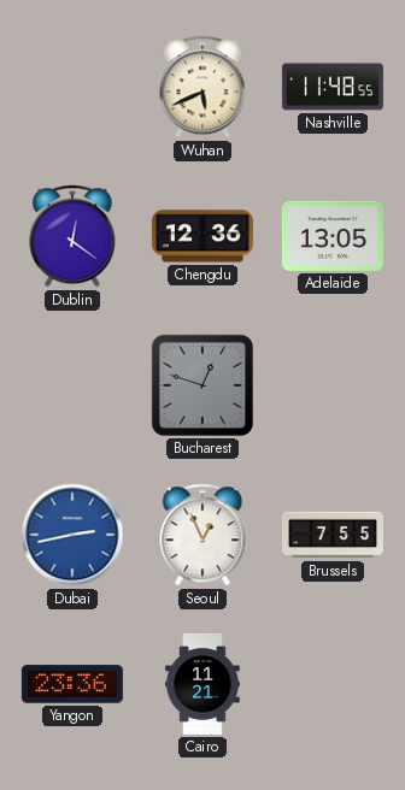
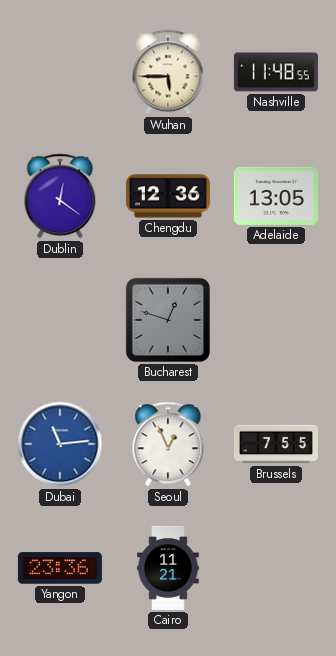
Wuhan: 5:41 -> 5:45
Dubai: 2:43 -> 11:14
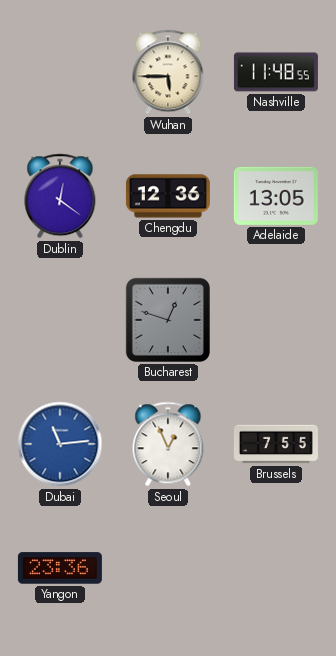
Cairo: 11:21 -> none
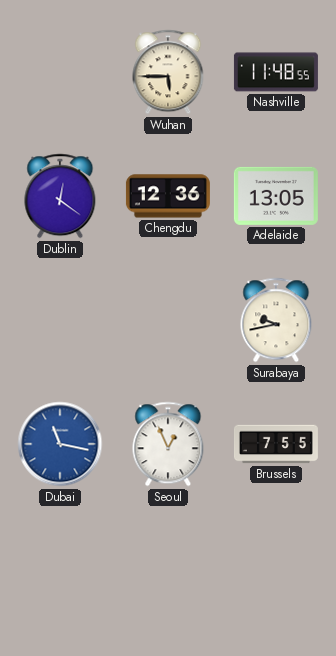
Bucharest: 12:48 -> none
Surabaya: none -> 9:43
Dubai: 11:14 -> 11:17
Yangon: 23:36 -> none
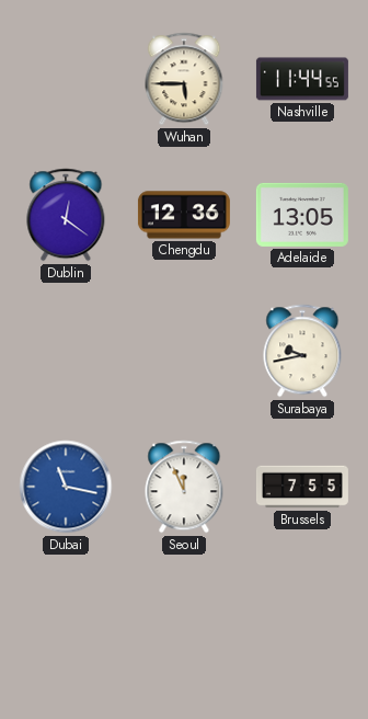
Nashville: 11:48 -> 11:44
Seoul: 12:56 -> 11:56
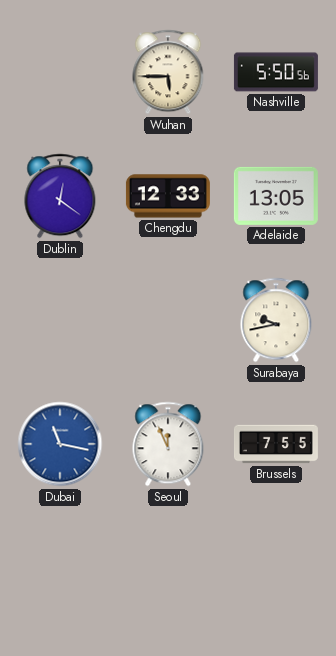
Nashville: 11:44 -> 5:50
Chengdu: 12:36 -> 12:33
